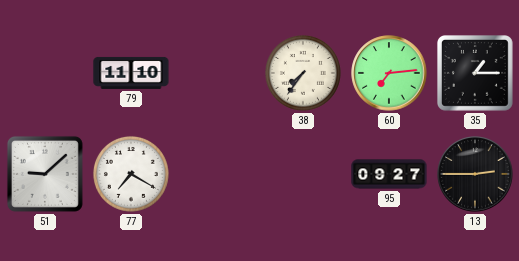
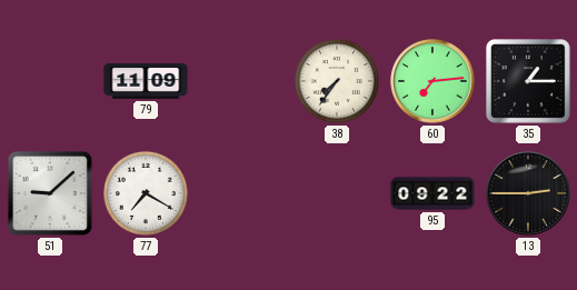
79: 11:10 -> 11:09
95: 09:27 -> 09:22
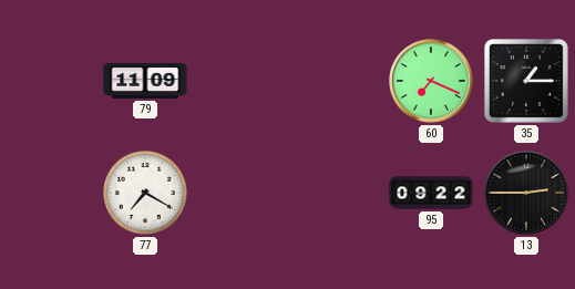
38: 7:36 -> none
60: 7:14 -> 7:19
51: 9:08 -> none
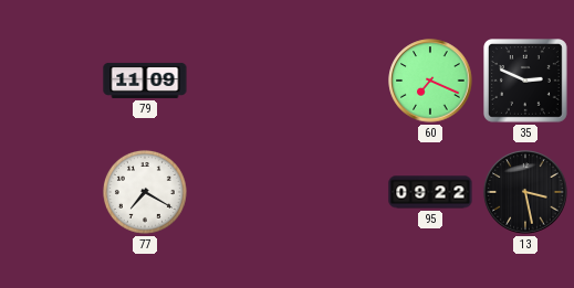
35: 1:15 -> 2:49
13: 2:45 -> 3:28
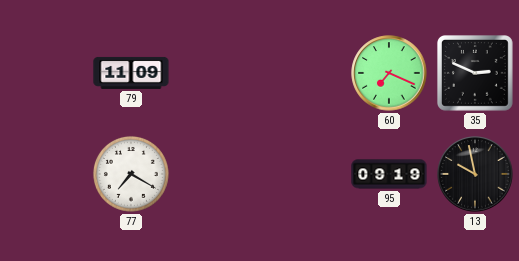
95: 09:22 -> 09:19
13: 3:28 -> 9:58
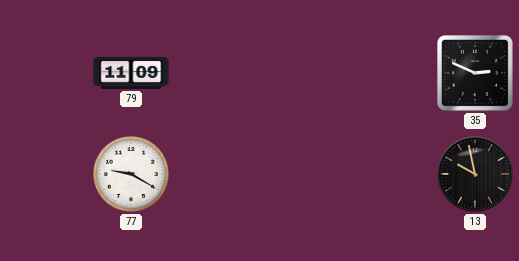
60: 7:19 -> none
77: 7:20 -> 9:20
95: 09:19 -> none
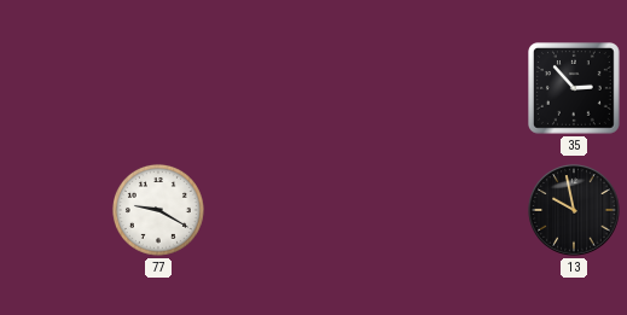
79: 11:09 -> none
35: 2:49 -> 2:53
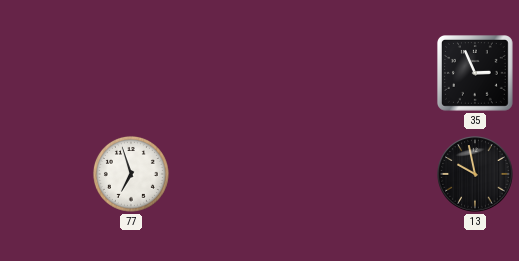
35: 2:53 -> 2:56
77: 9:20 -> 6:57
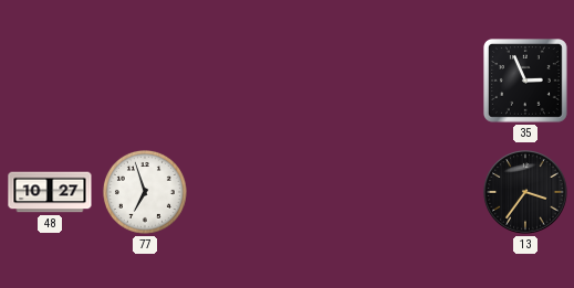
48: none -> 10:27
13: 9:58 -> 3:36
